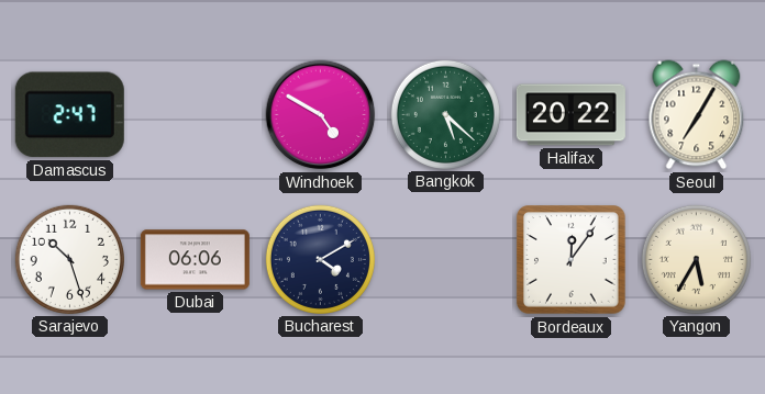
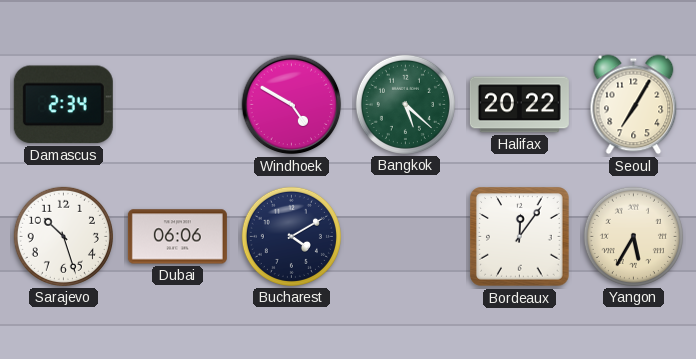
Damascus: 2:47 -> 2:34
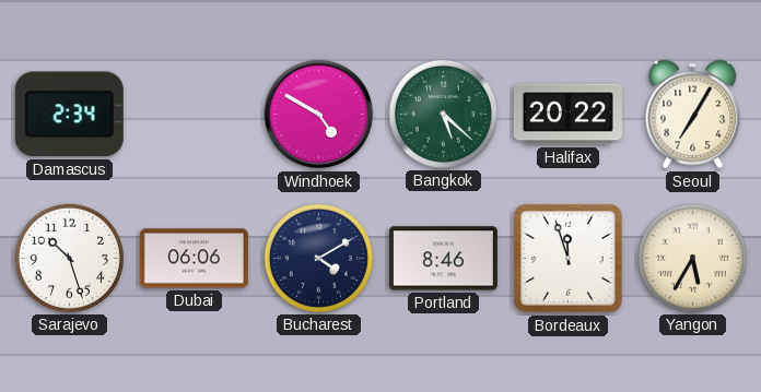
Portland: none -> 8:46
Bordeaux: 12:06 -> 11:57
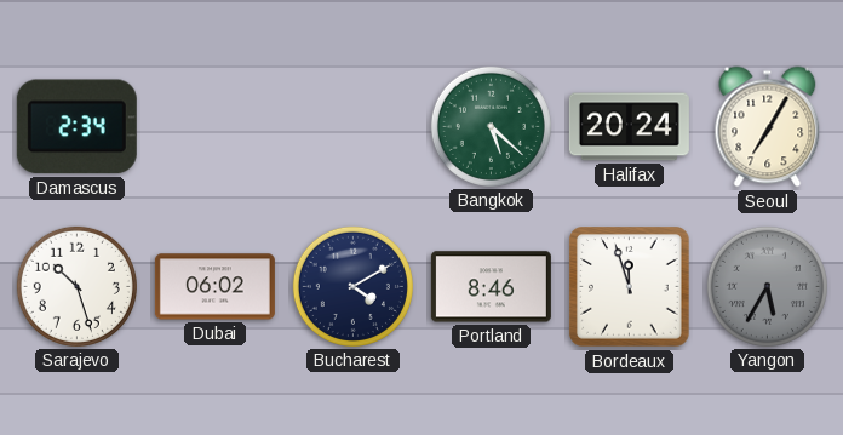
Windhoek: 4:50 -> none
Halifax: 20:22 -> 20:24
Dubai: 06:06 -> 06:02
Yangon dial: cream -> grey
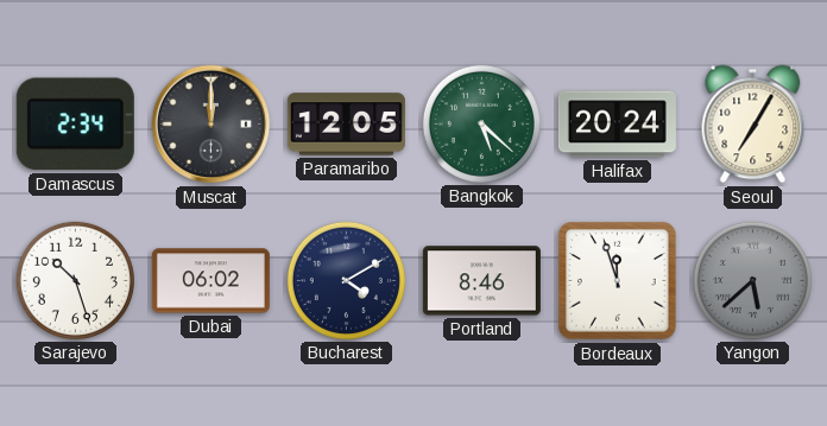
Muscat: none -> 12:00
Paramaribo: none -> 12:05
Yangon: 5:35 -> 5:38
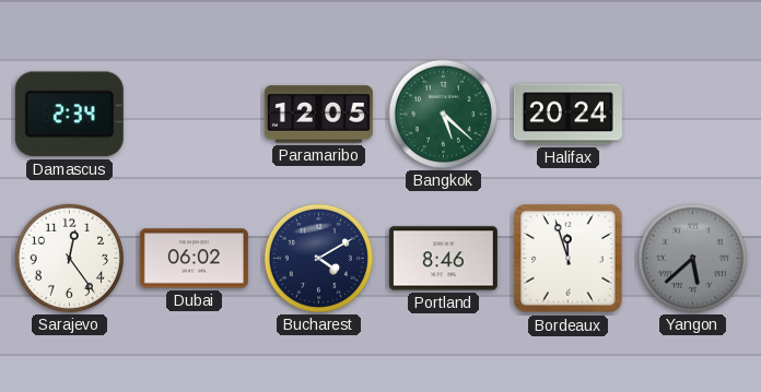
Muscat: 12:00 -> none
Seoul: 7:05 -> none
Sarajevo: 10:27 -> 12:24
